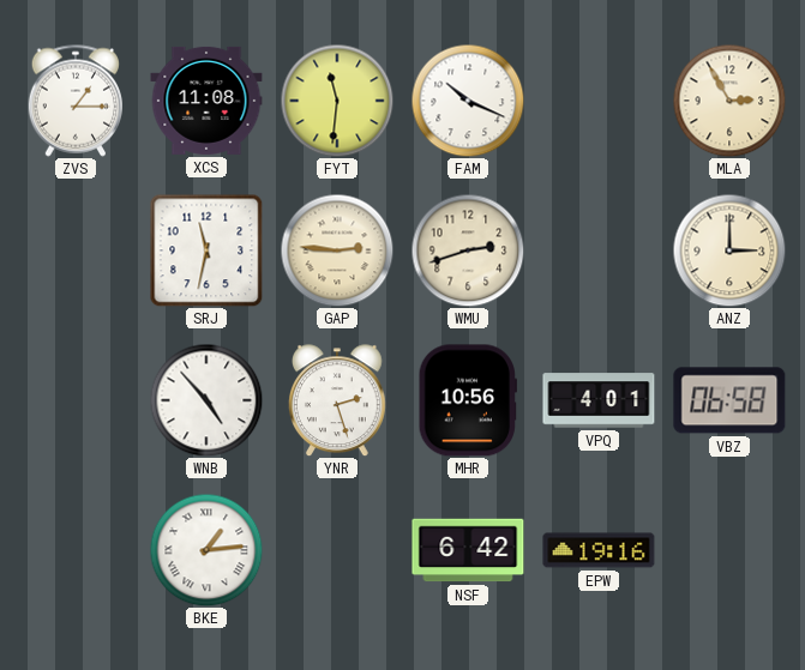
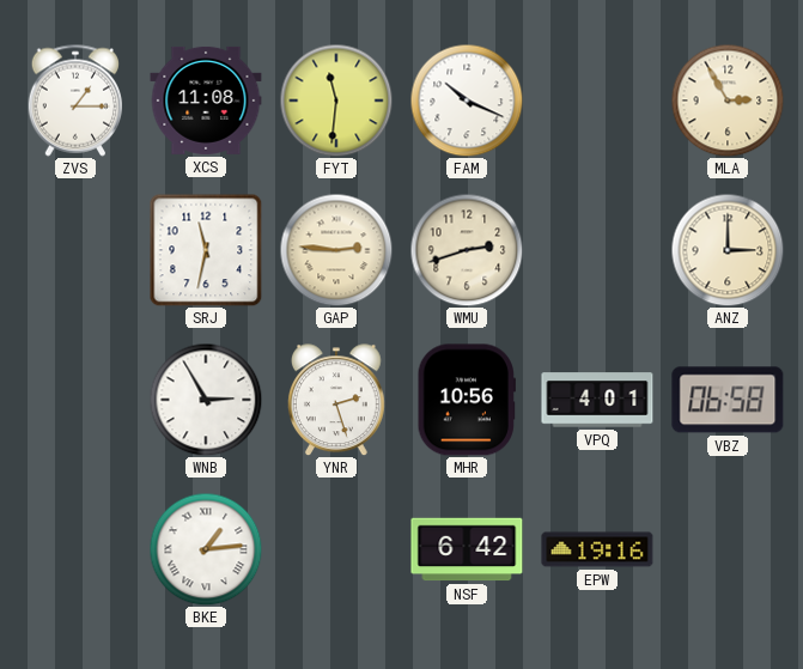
WNB: 4:53 -> 2:55
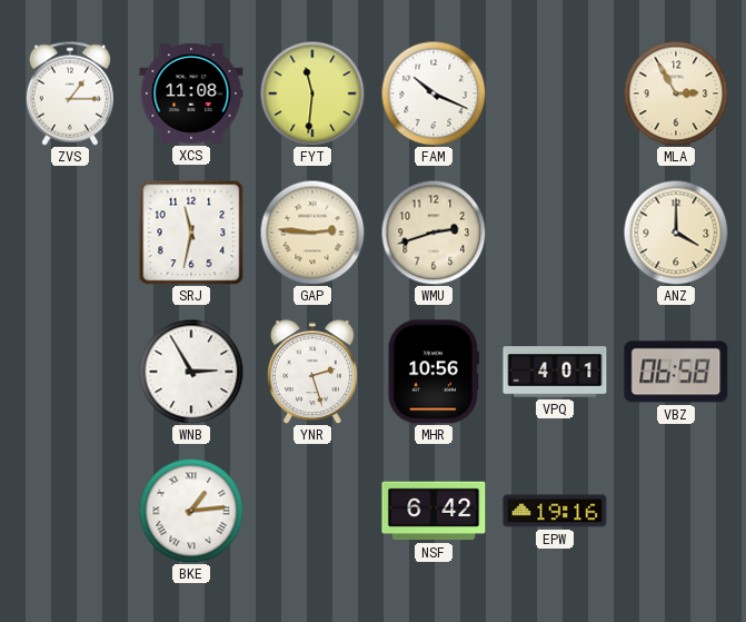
ANZ: 3:00 -> 4:00
